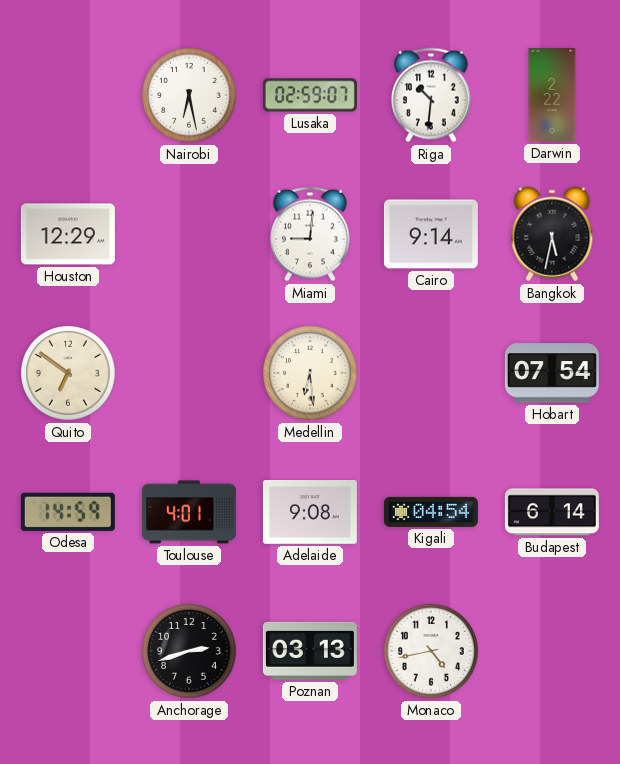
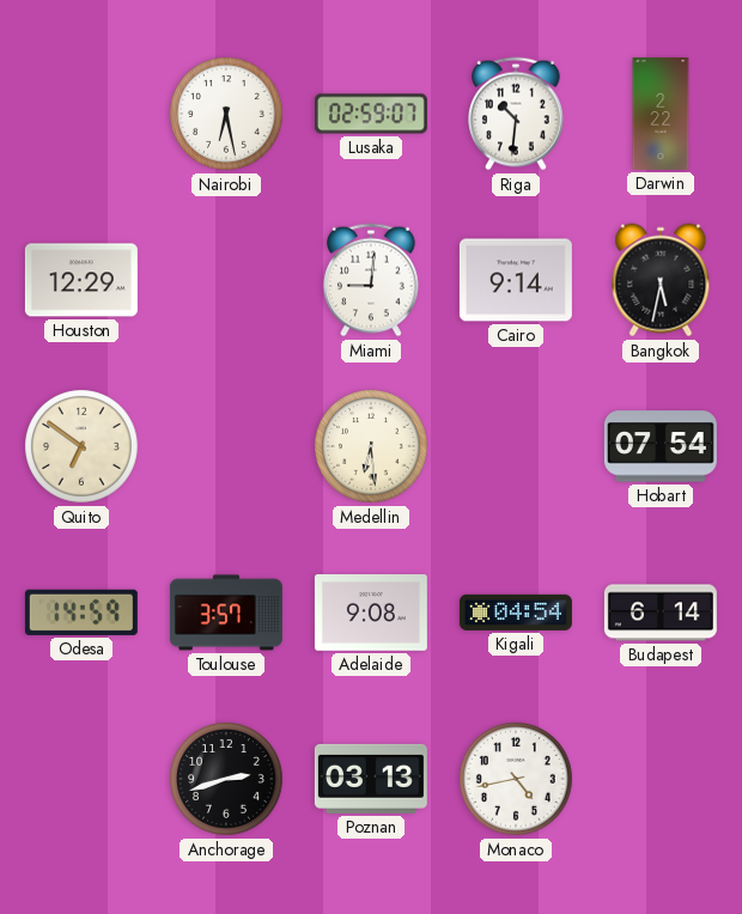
Toulouse: 4:01 -> 3:57
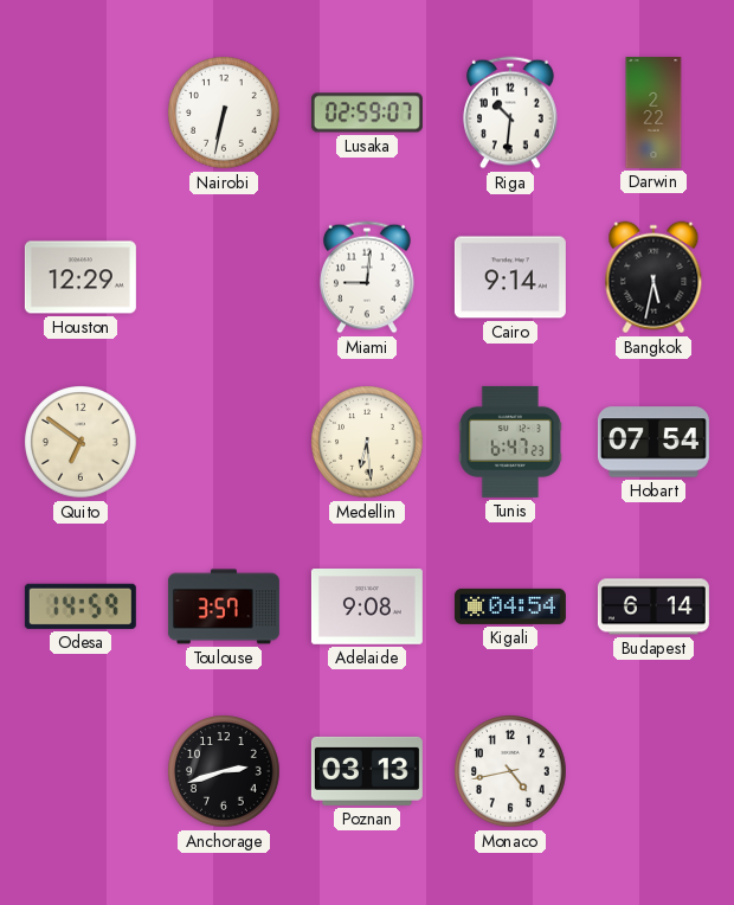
Nairobi: 6:28 -> 6:32
Tunis: none -> 6:47
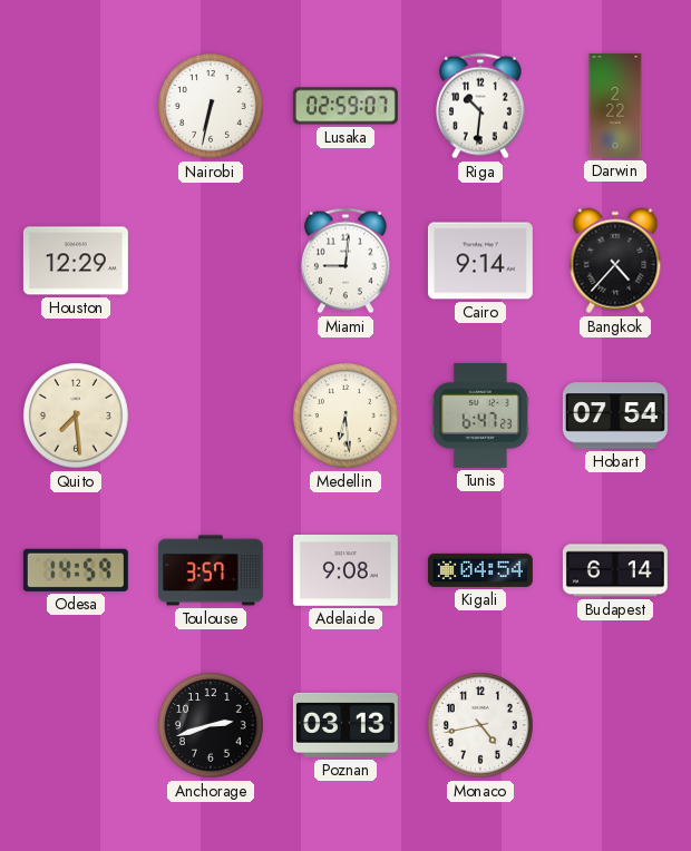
Bangkok: 5:32 -> 4:37
Quito: 6:51 -> 7:29
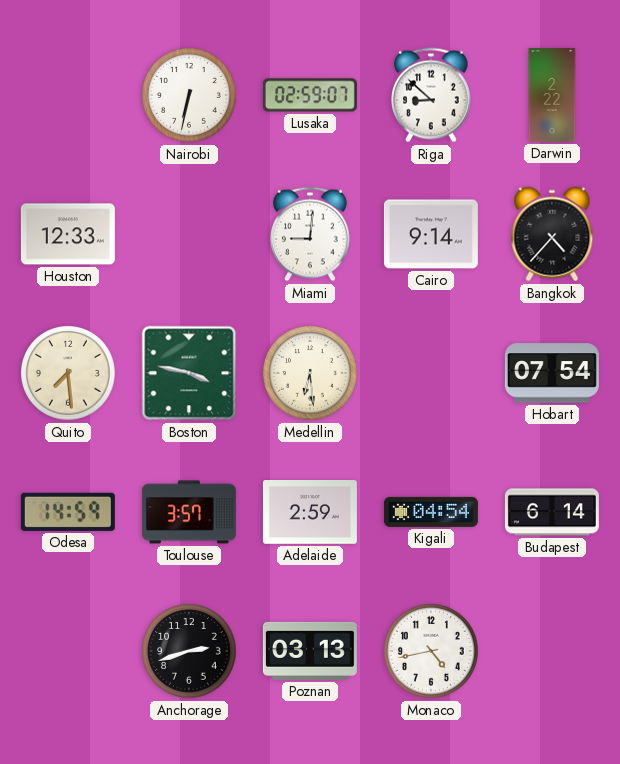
Riga: 10:31 -> 8:52
Houston: 12:29 -> 12:33
Boston: none -> 3:47
Tunis: 6:47 -> none
Adelaide: 9:08 -> 2:59
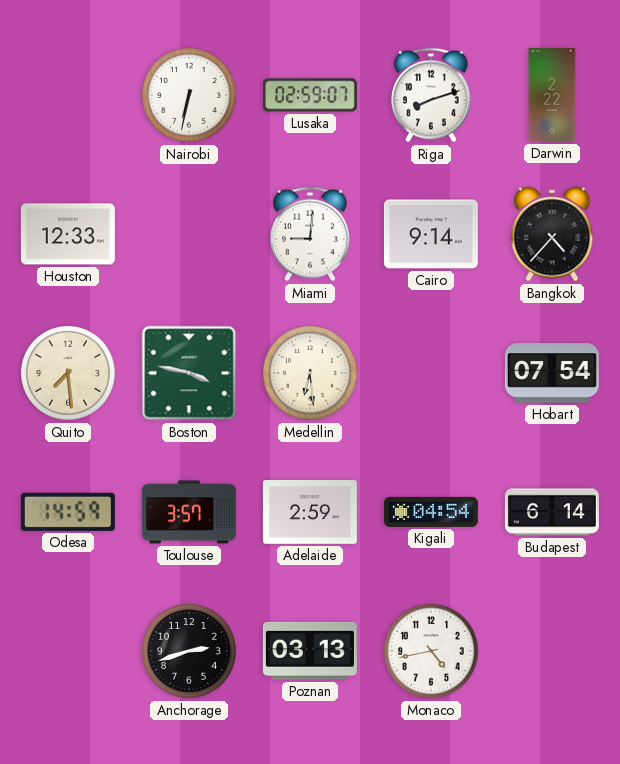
Riga: 8:52 -> 8:12
